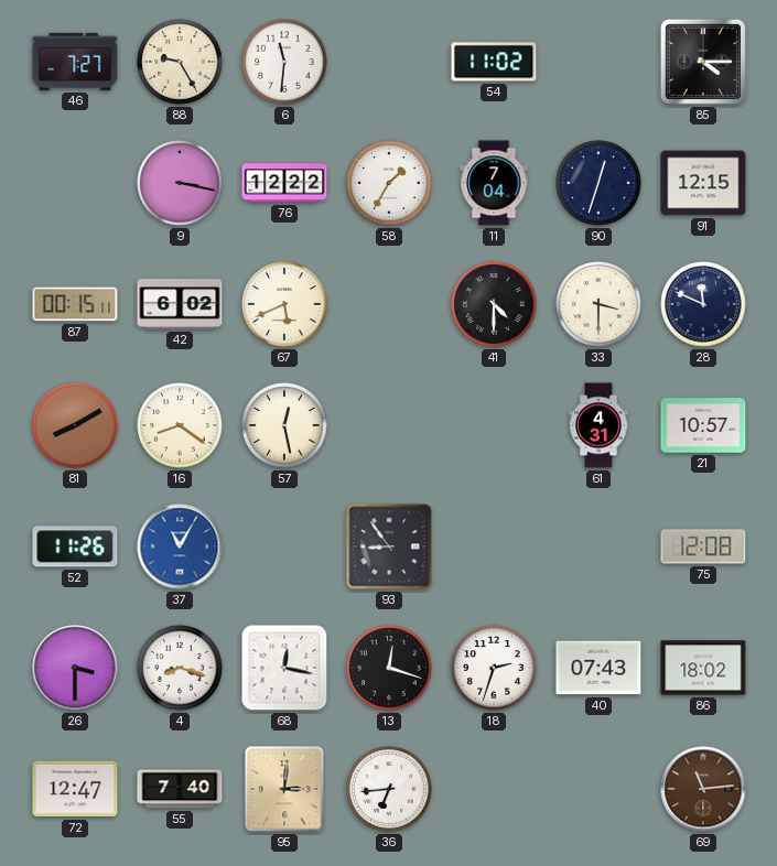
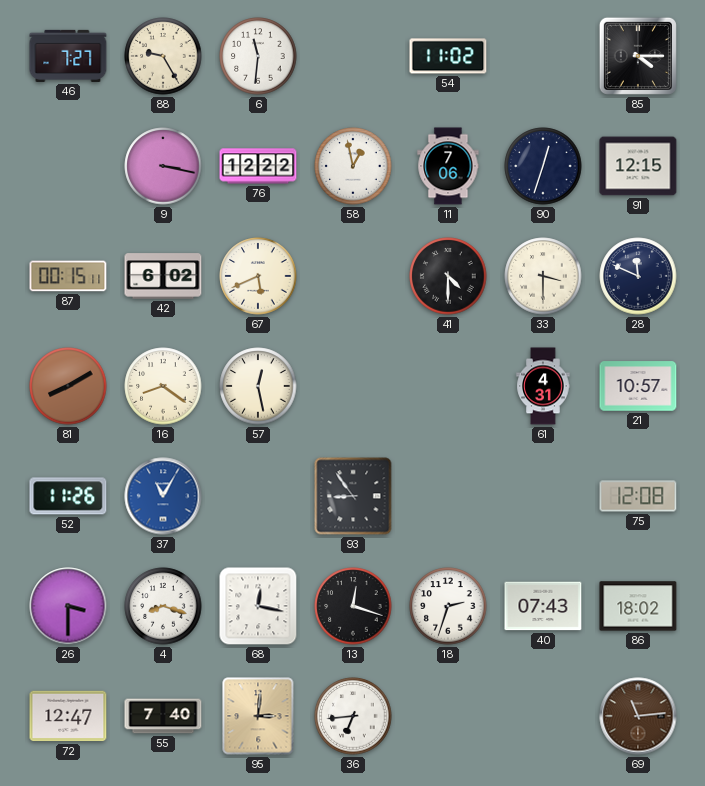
58: 1:35 -> 12:58
11: 7:04 -> 7:06
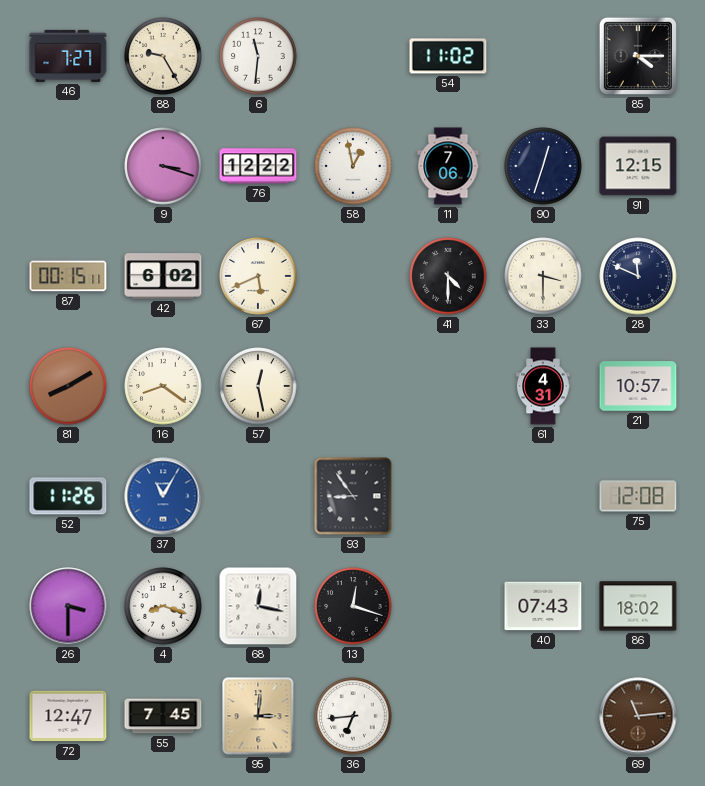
9: 3:17 -> 3:18
18: 2:33 -> none
55: 7:40 -> 7:45
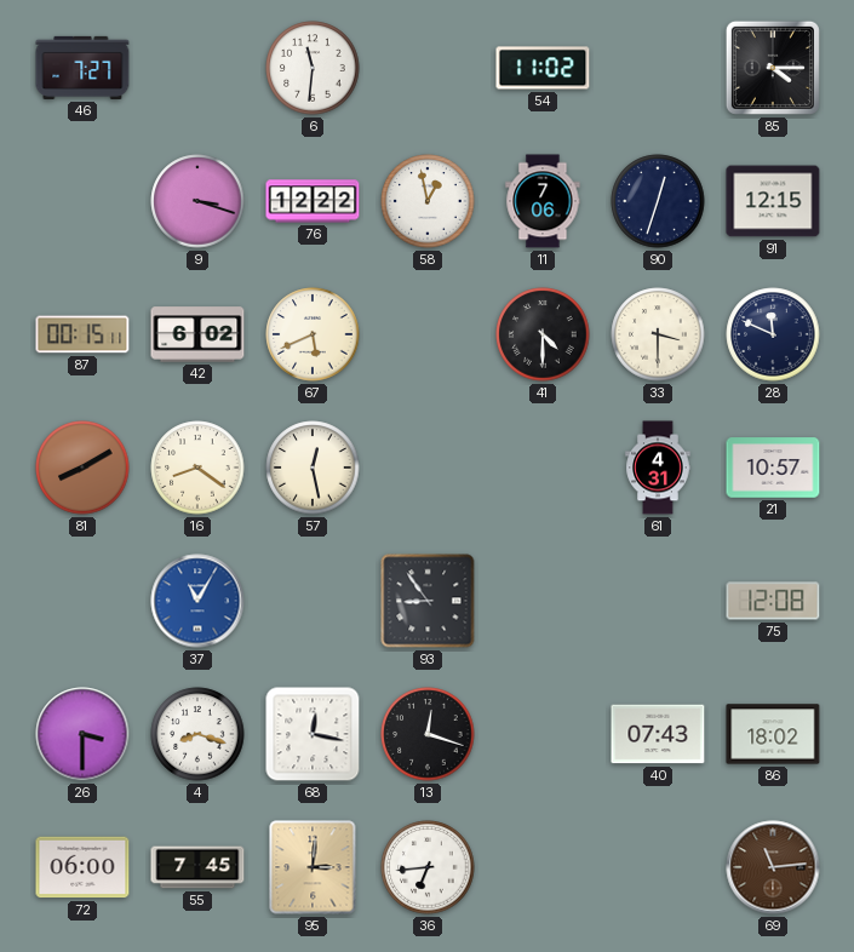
88: 9:25 -> none
52: 11:26 -> none
72: 12:47 -> 06:00
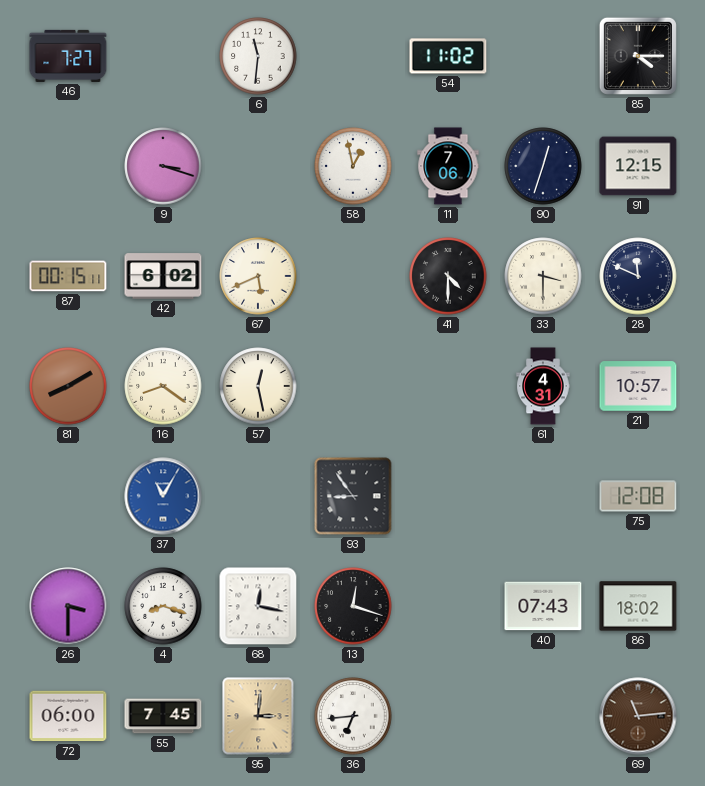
76: 12:22 -> none
